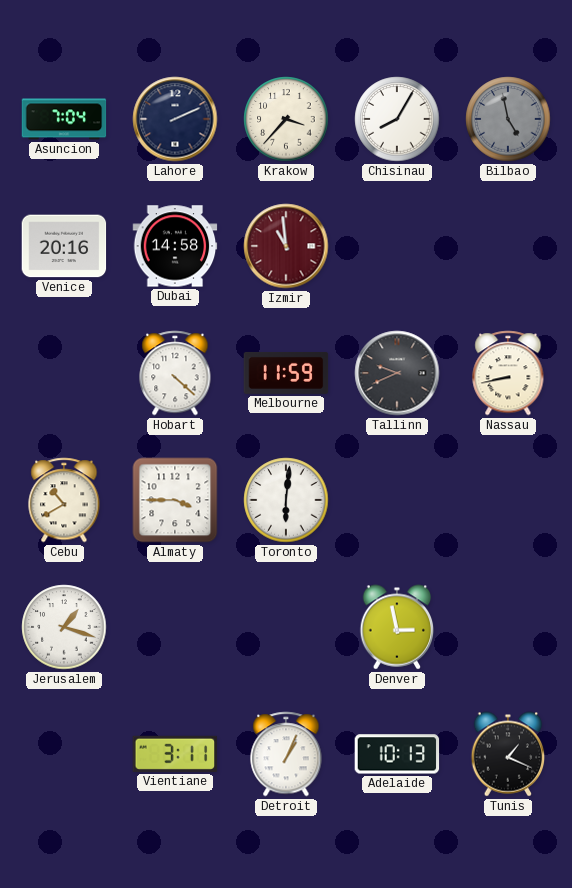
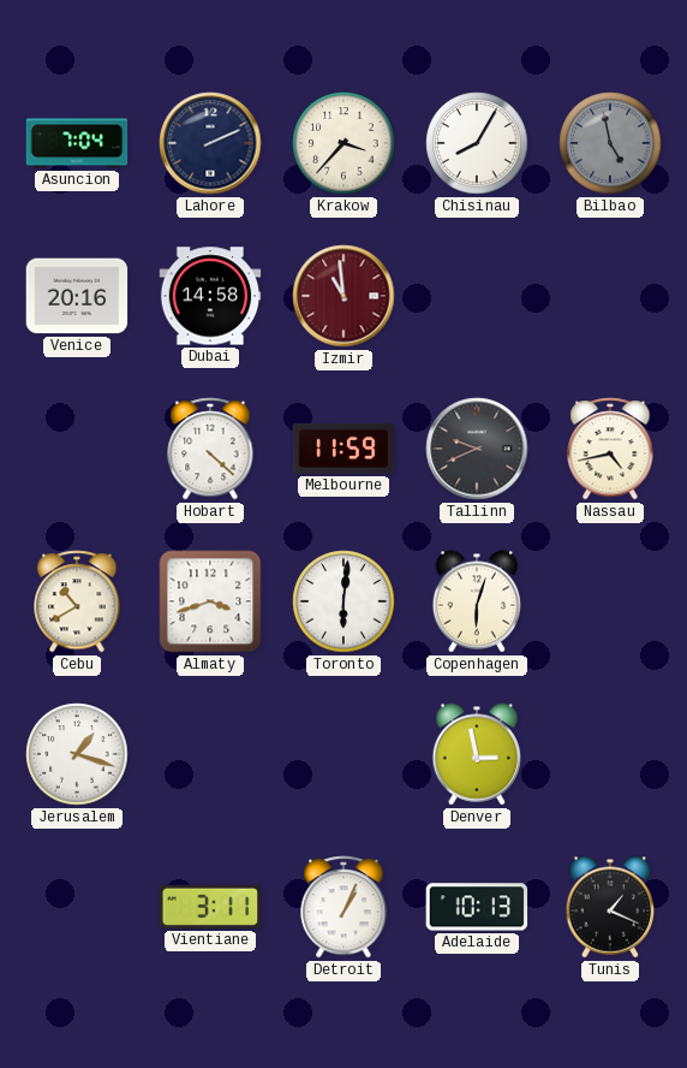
Nassau: 8:43 -> 4:43
Almaty: 3:45 -> 3:42
Copenhagen: none -> 6:03
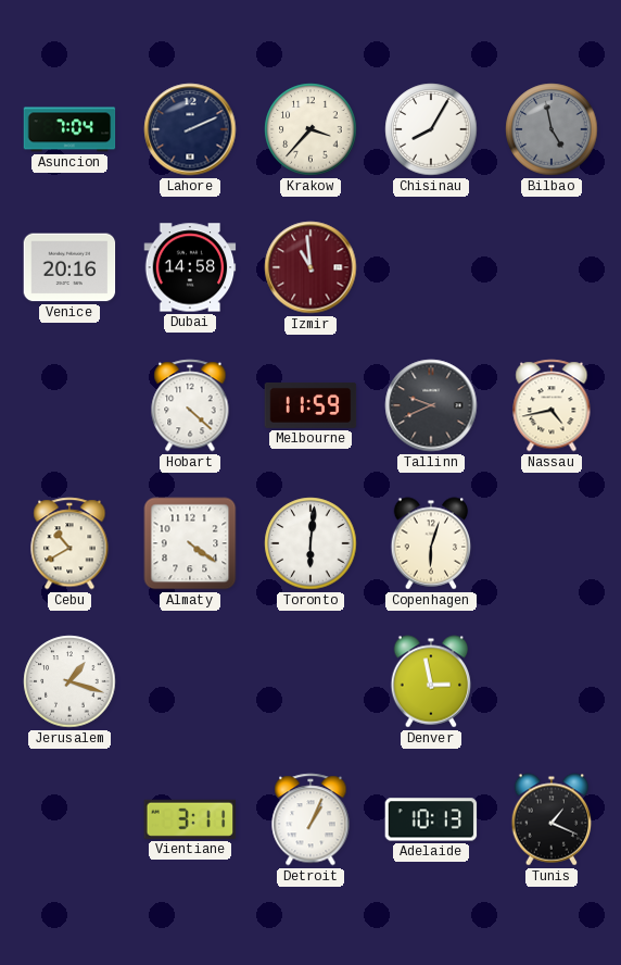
Almaty: 3:42 -> 4:21
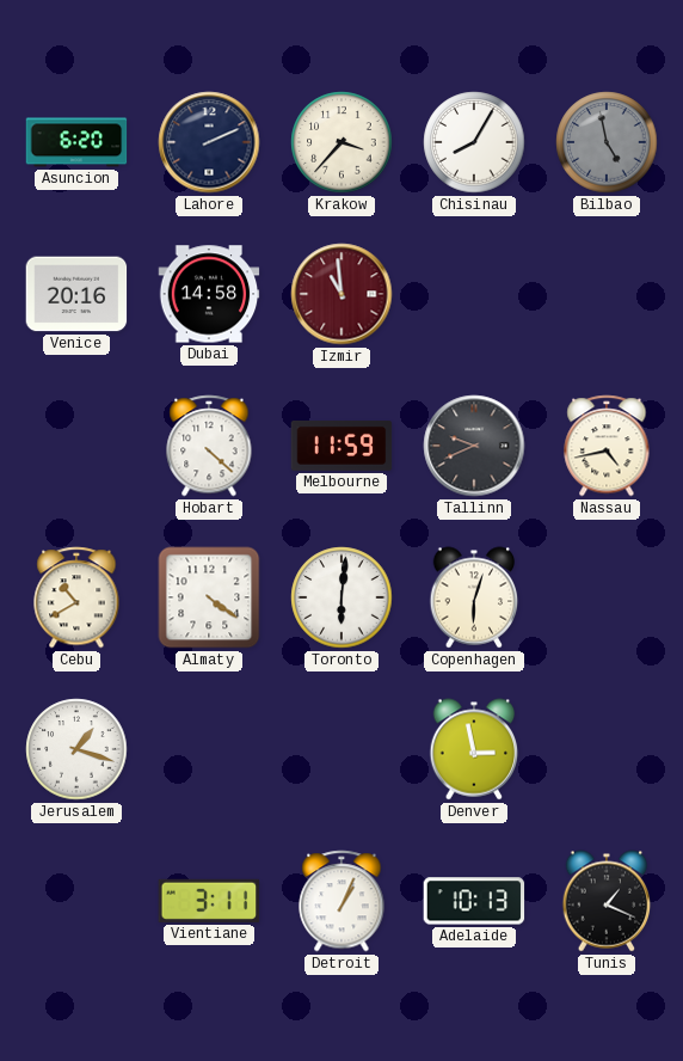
Asuncion: 7:04 -> 6:20
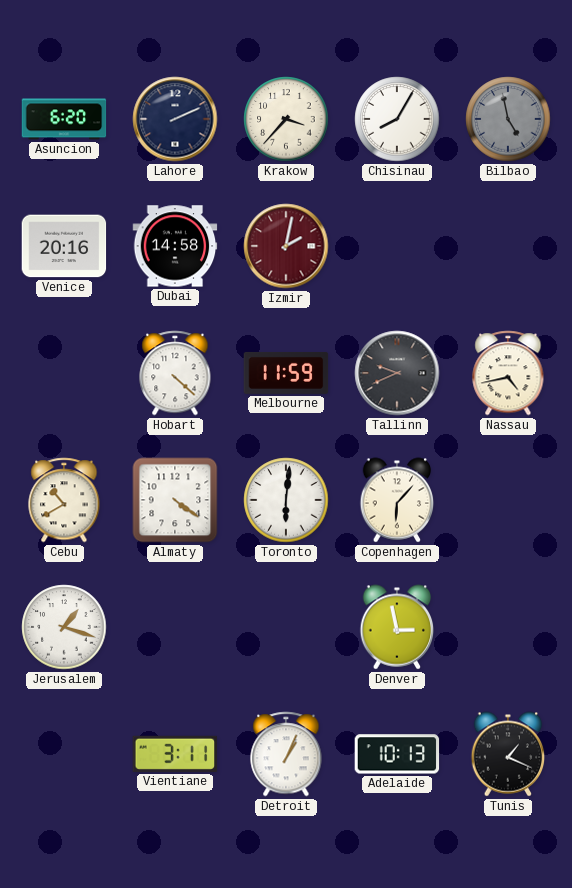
Izmir: 10:59 -> 2:02
Copenhagen: 6:03 -> 6:07
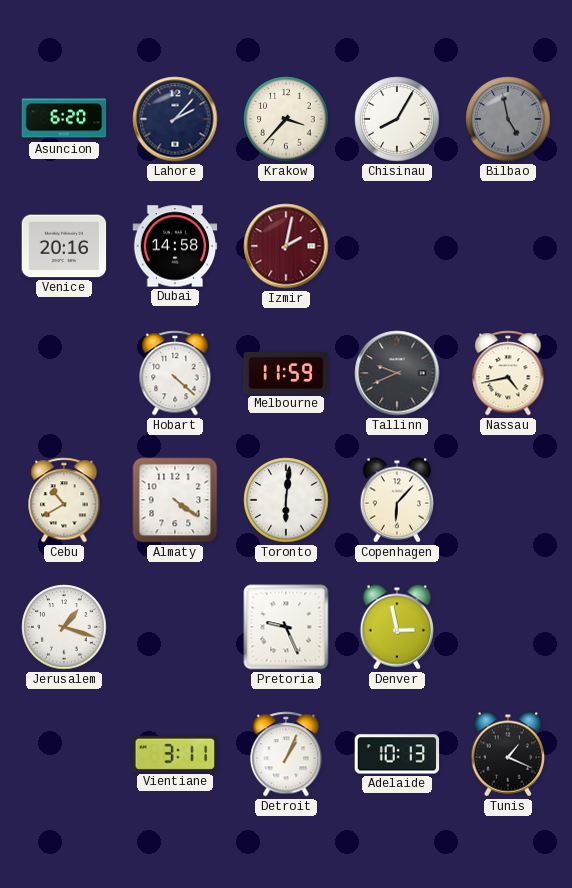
Lahore: 2:11 -> 2:07
Pretoria: none -> 9:26
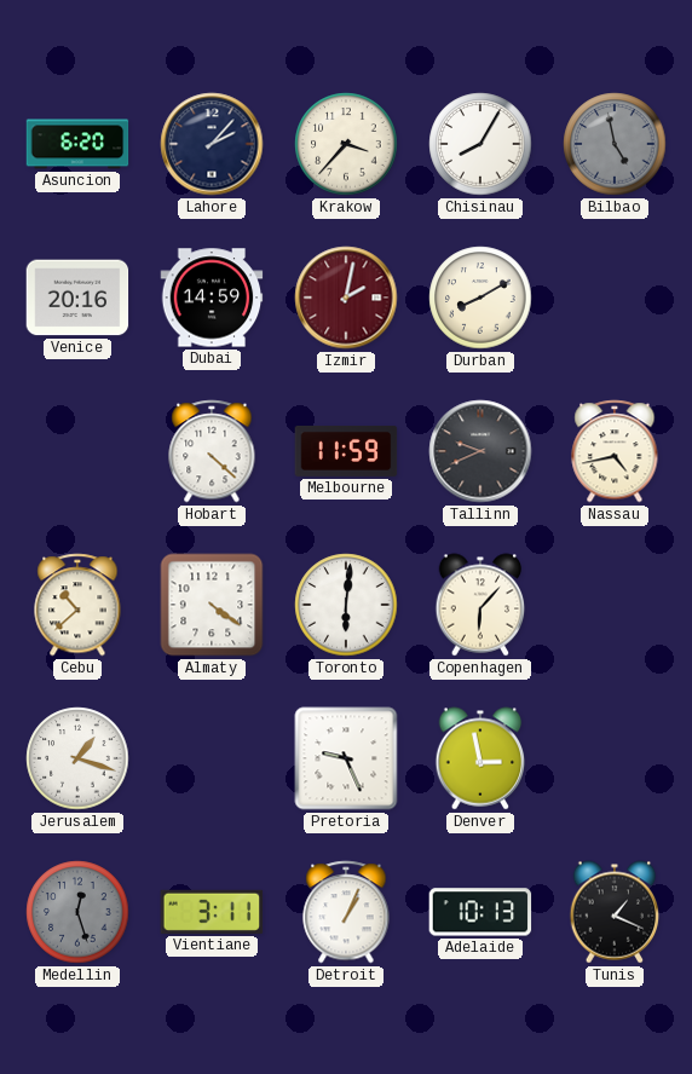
Dubai: 14:58 -> 14:59
Durban: none -> 8:10
Cebu: 10:40 -> 10:38
Medellin: none -> 12:27
